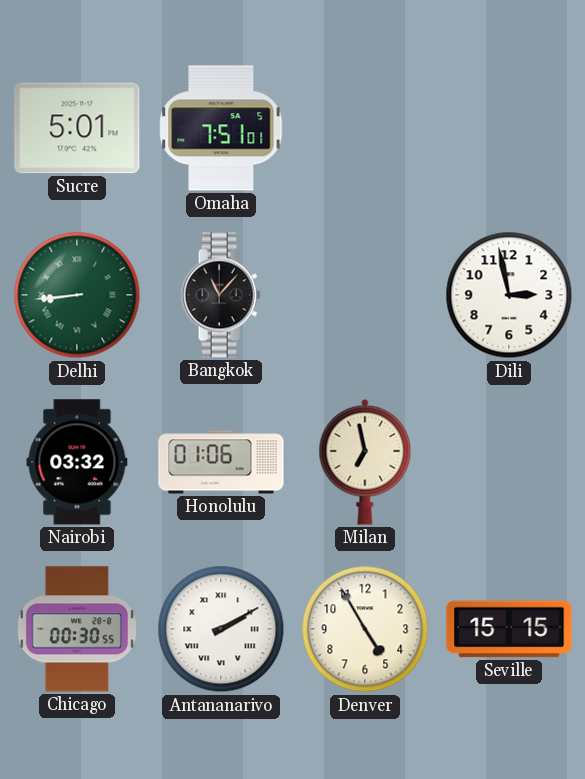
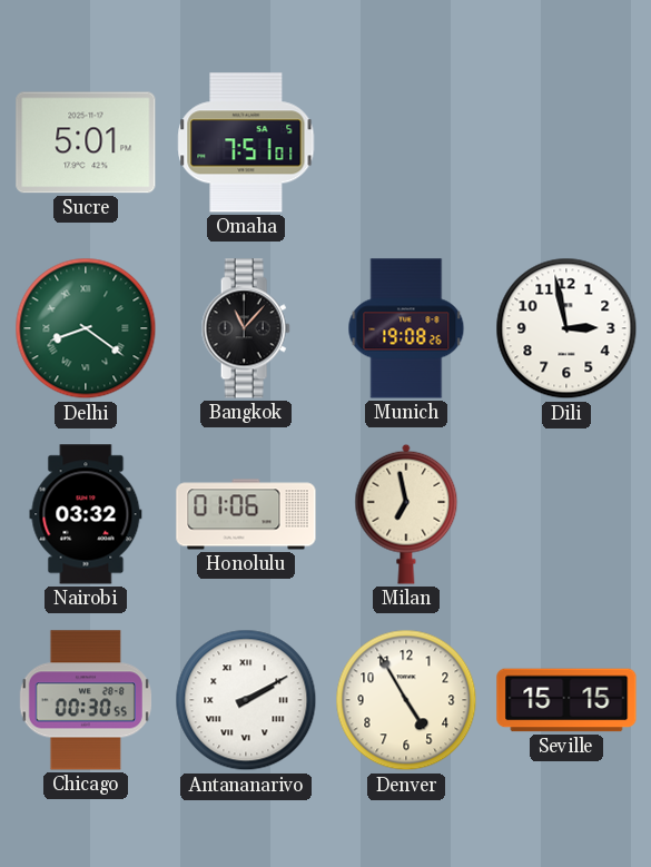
Delhi: 8:44 -> 8:21
Munich: none -> 19:08
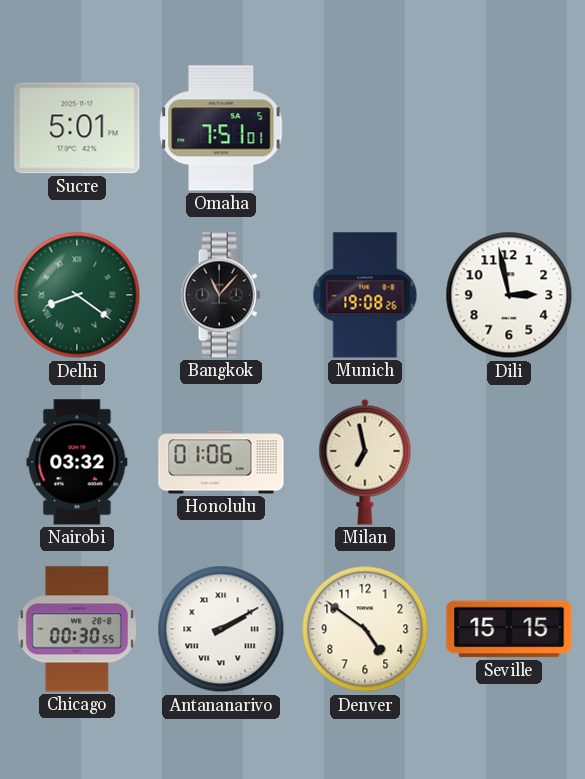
Denver: 4:55 -> 4:51
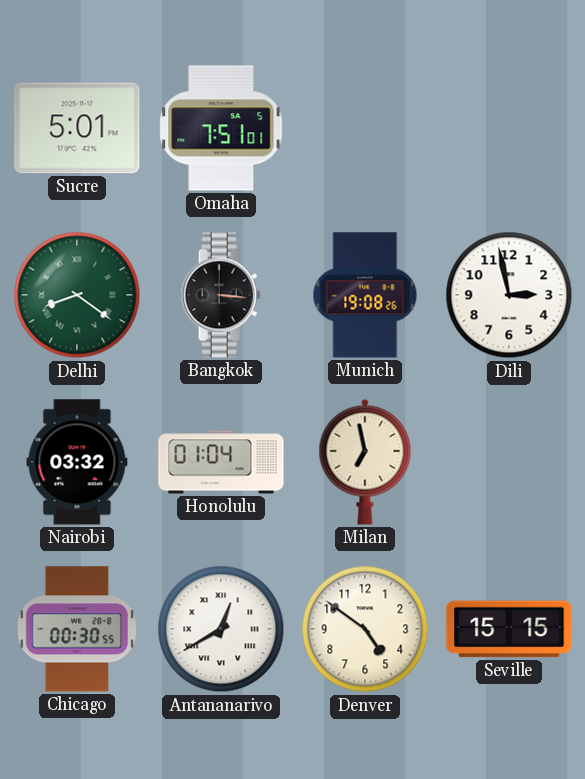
Bangkok: 11:07 -> 3:16
Honolulu: 01:06 -> 01:04
Antananarivo: 2:10 -> 12:40
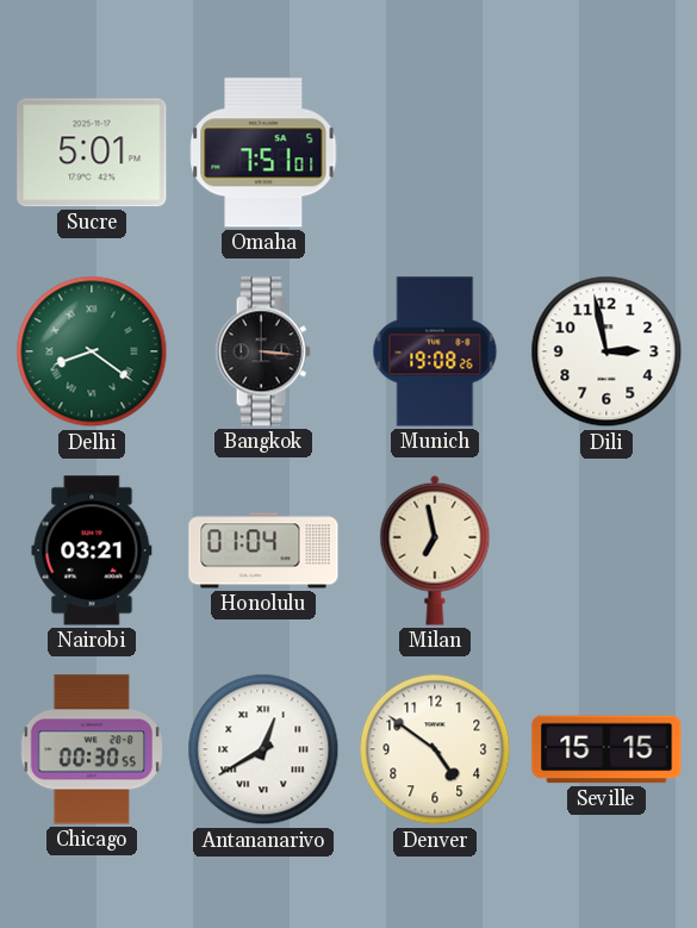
Nairobi: 03:32 -> 03:21
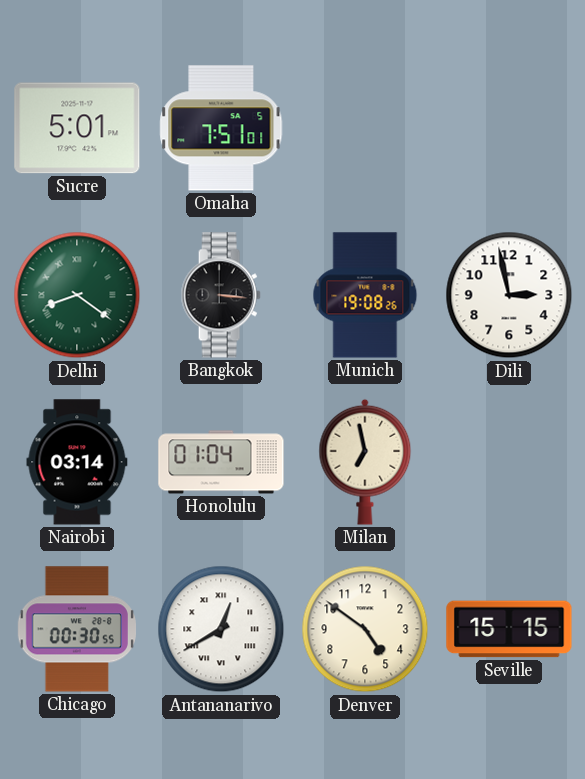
Nairobi: 03:21 -> 03:14
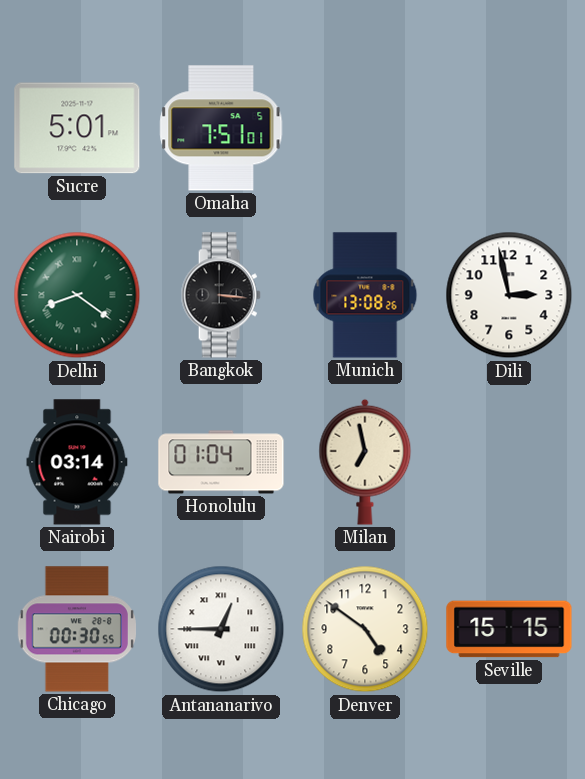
Munich: 19:08 -> 13:08
Antananarivo: 12:40 -> 12:45
